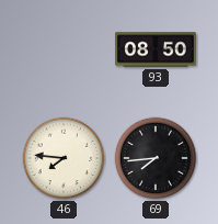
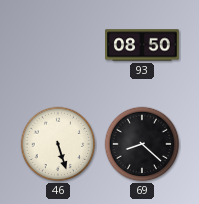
46: 7:46 -> 5:27
69: 7:44 -> 8:22
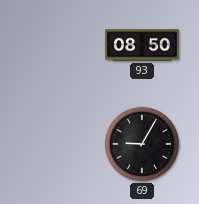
46: 5:27 -> none
69: 8:22 -> 9:05
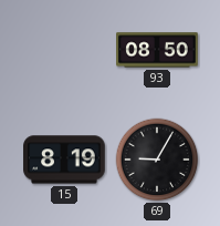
15: none -> 8:19
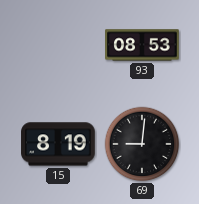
93: 08:50 -> 08:53
69: 9:05 -> 9:01
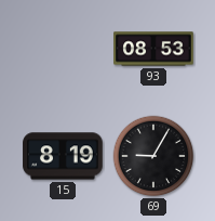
69: 9:01 -> 9:05
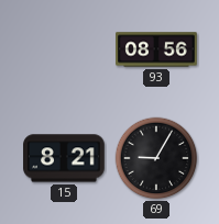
93: 08:53 -> 08:56
15: 8:19 -> 8:21
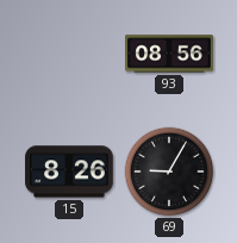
15: 8:21 -> 8:26
